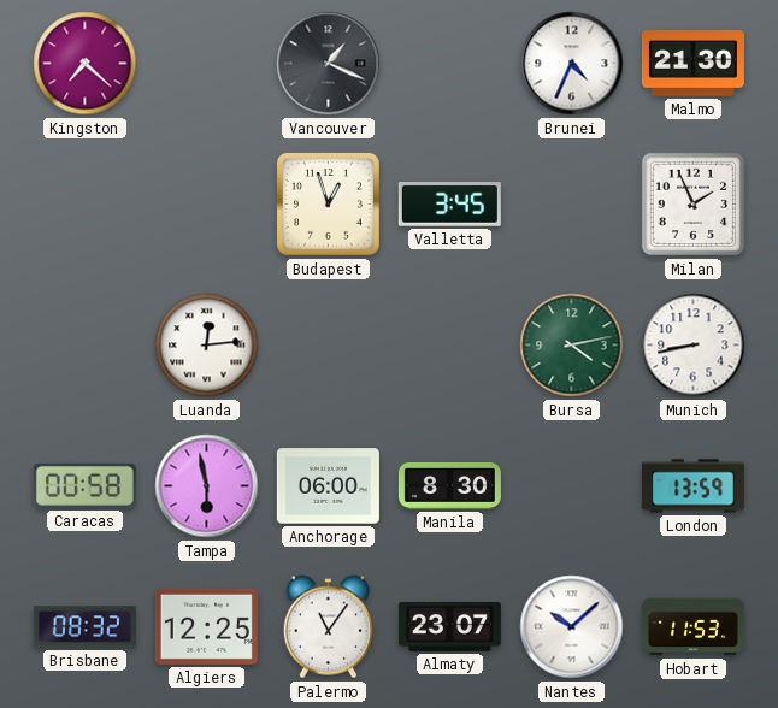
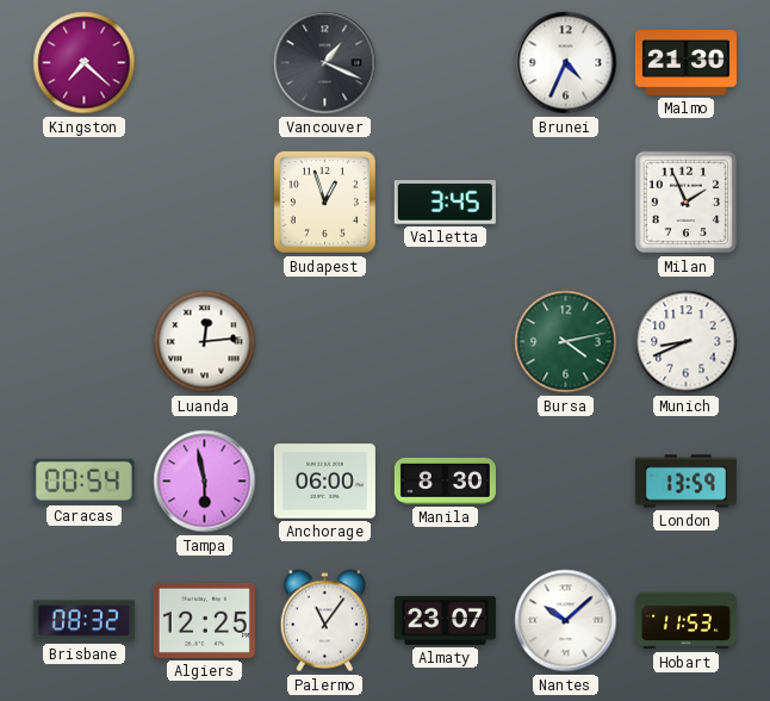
Munich: 8:43 -> 8:41
Caracas: 00:58 -> 00:54
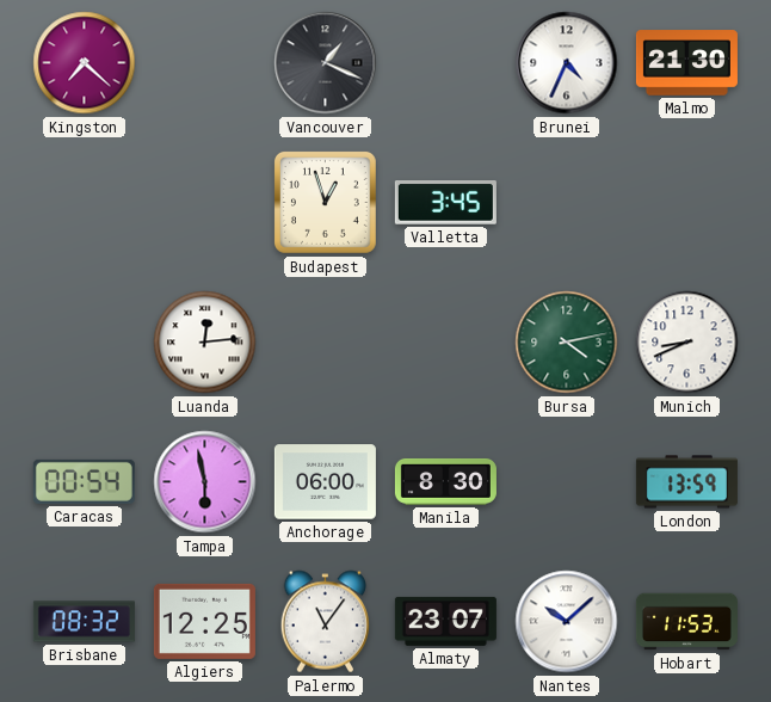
Milan: 1:56 -> none
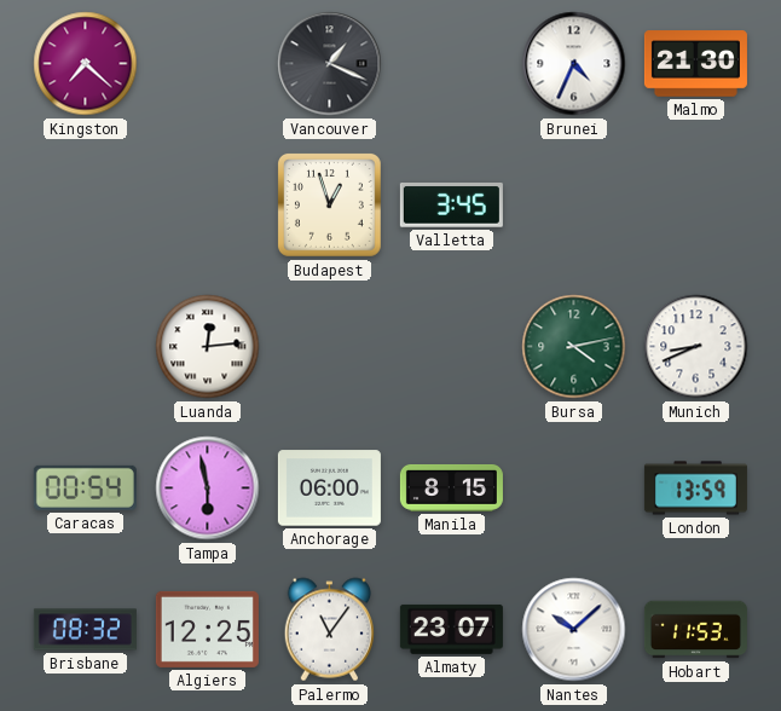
Manila: 8:30 -> 8:15
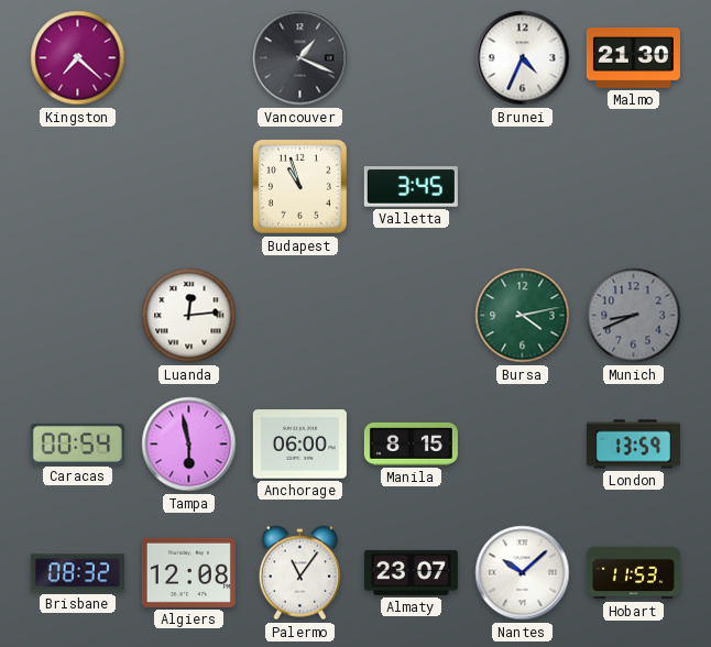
Budapest: 12:57 -> 10:57
Munich dial: white -> grey
Algiers: 12:25 -> 12:08
